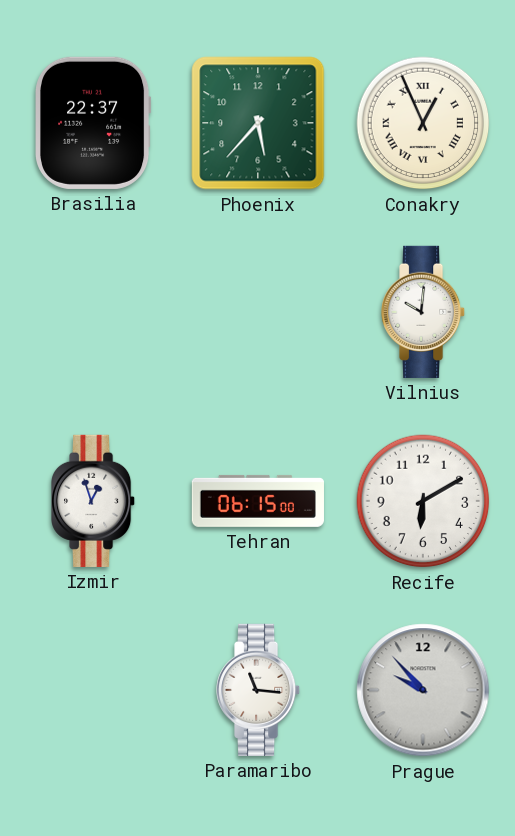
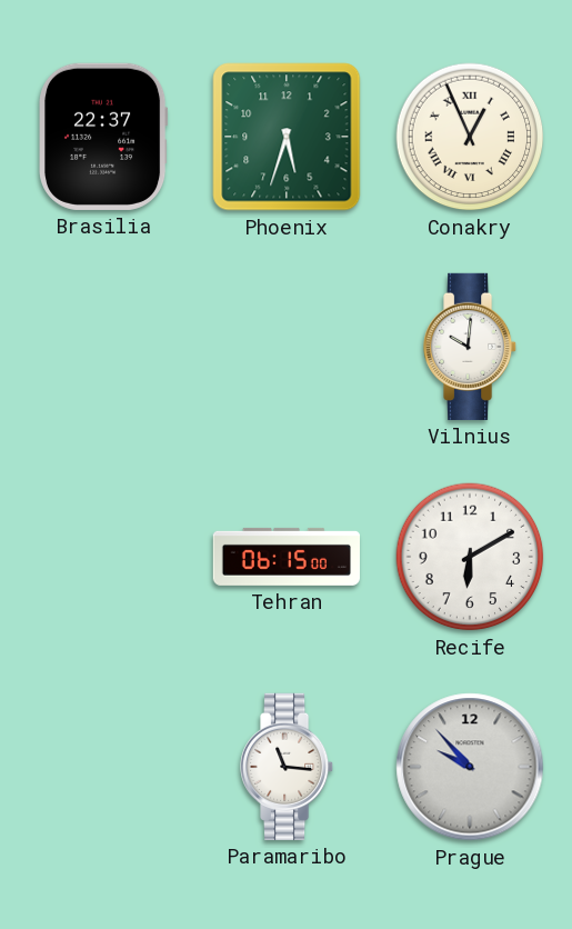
Phoenix: 5:37 -> 5:33
Izmir: 12:57 -> none
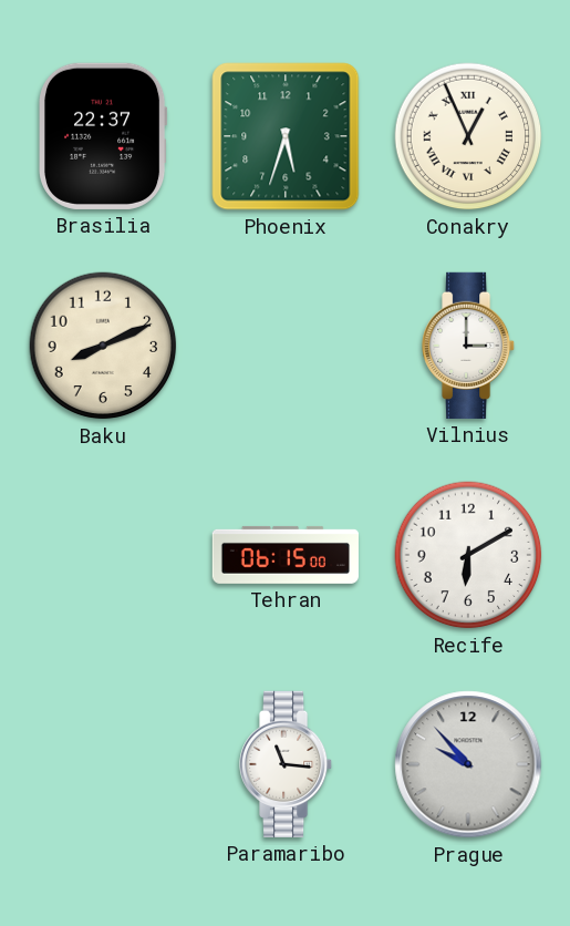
Baku: none -> 8:11
Vilnius: 10:01 -> 3:00
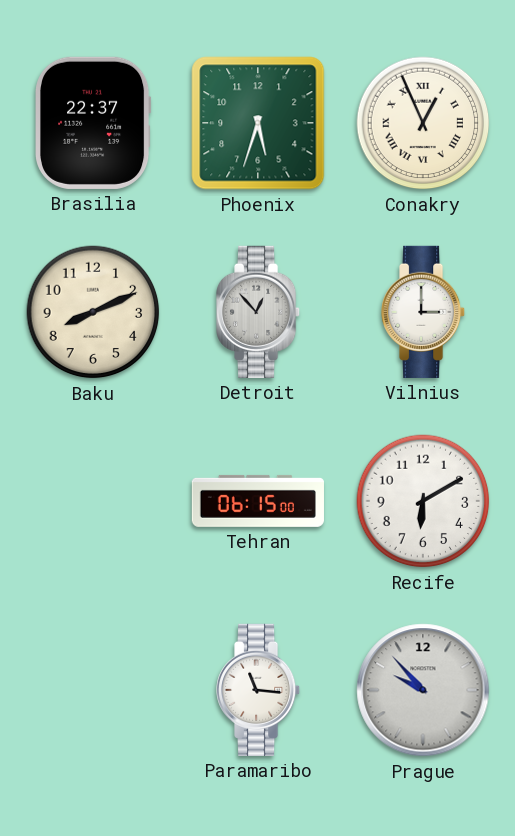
Detroit: none -> 12:53
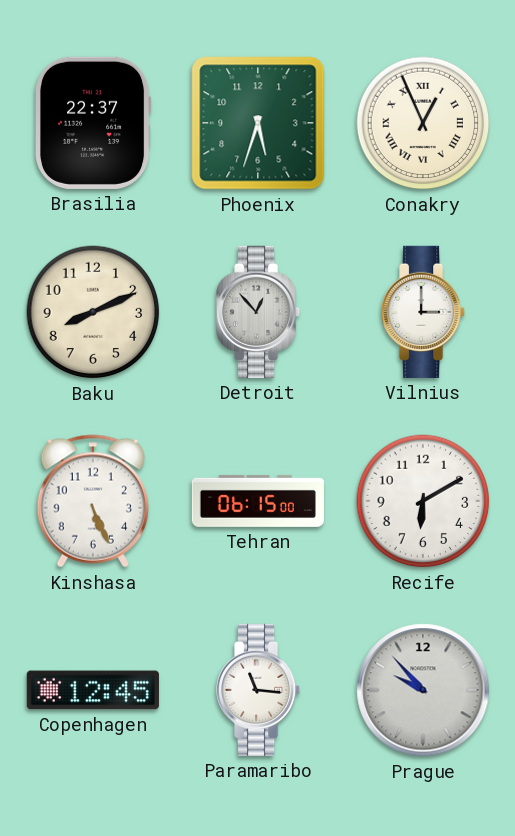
Kinshasa: none -> 5:26
Copenhagen: none -> 12:45
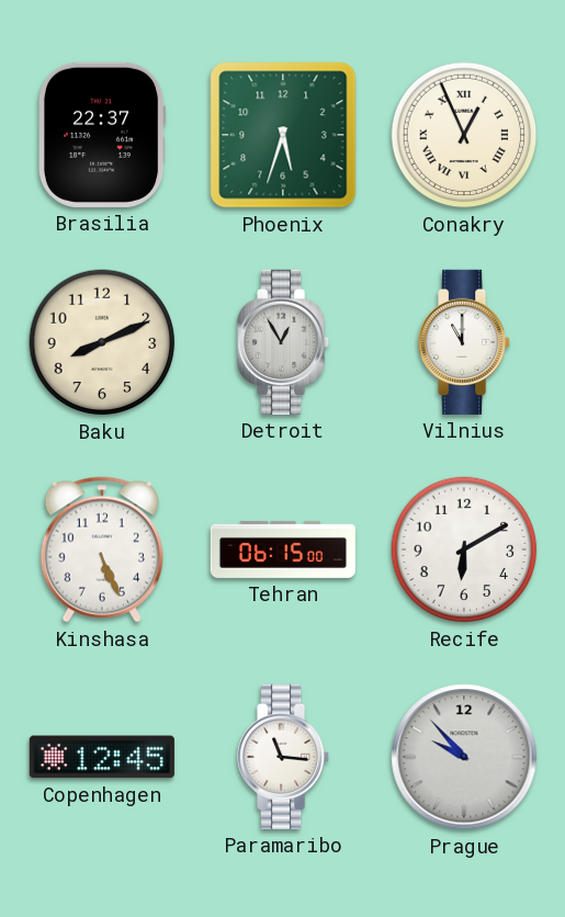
Detroit: 12:53 -> 12:55
Vilnius: 3:00 -> 11:00
